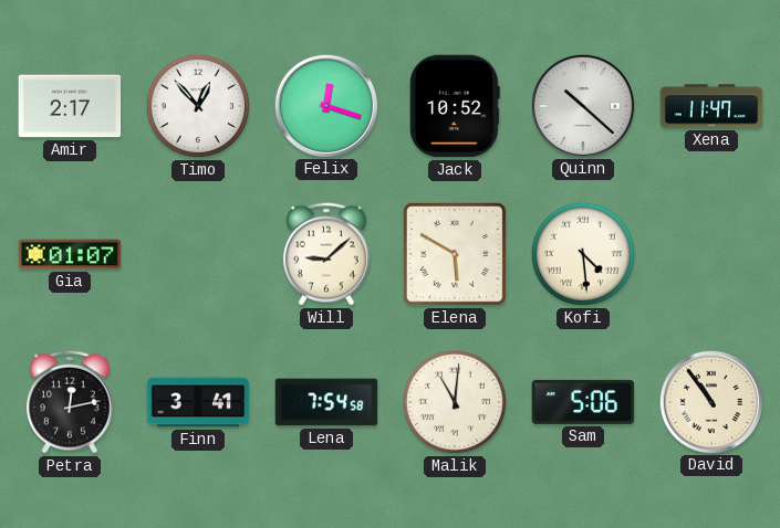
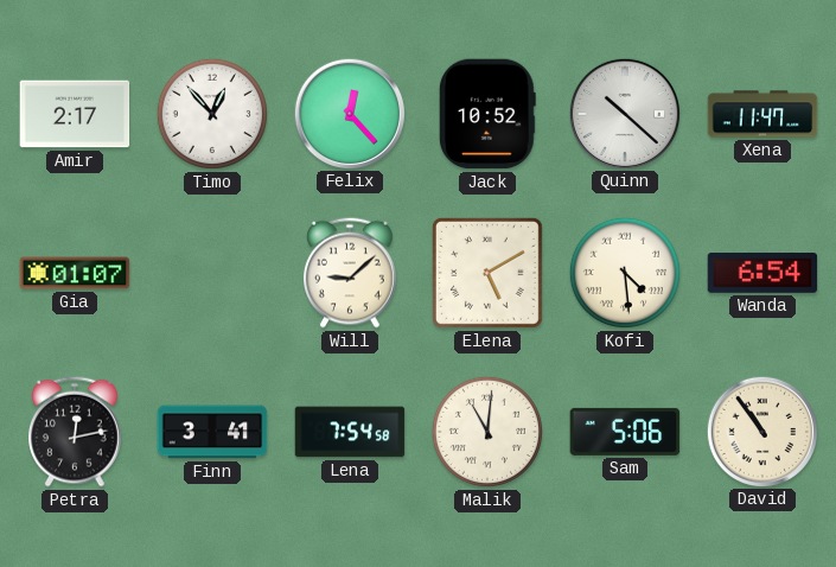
Felix: 12:18 -> 12:23
Elena: 5:50 -> 5:10
Wanda: none -> 6:54
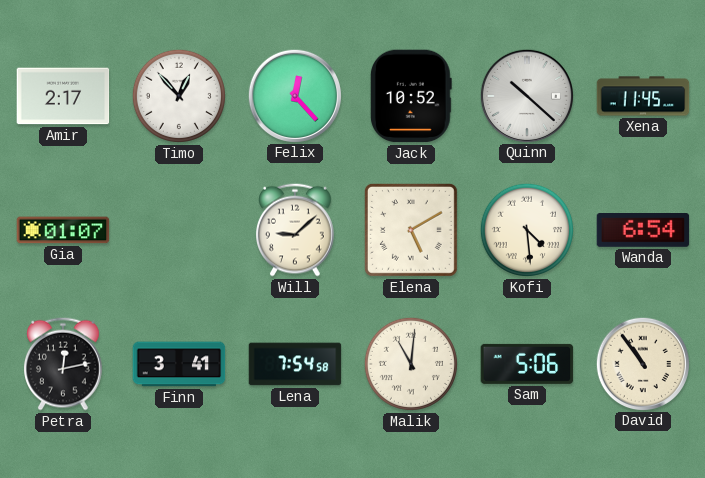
Xena: 11:47 -> 11:45
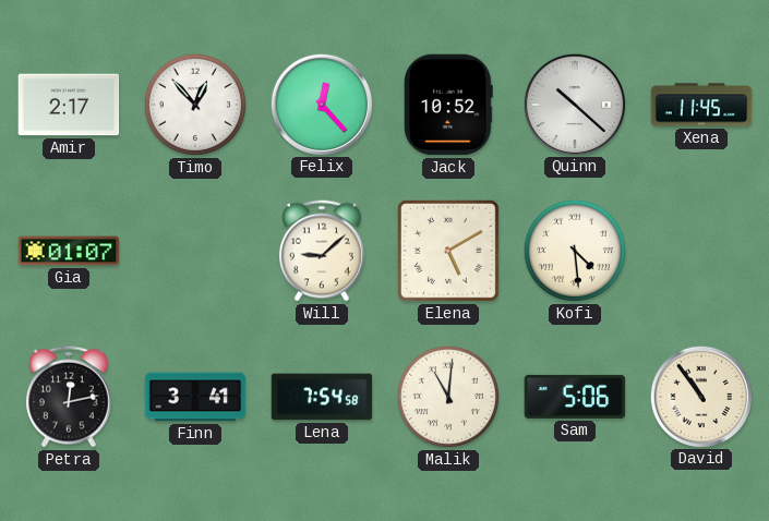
Wanda: 6:54 -> none
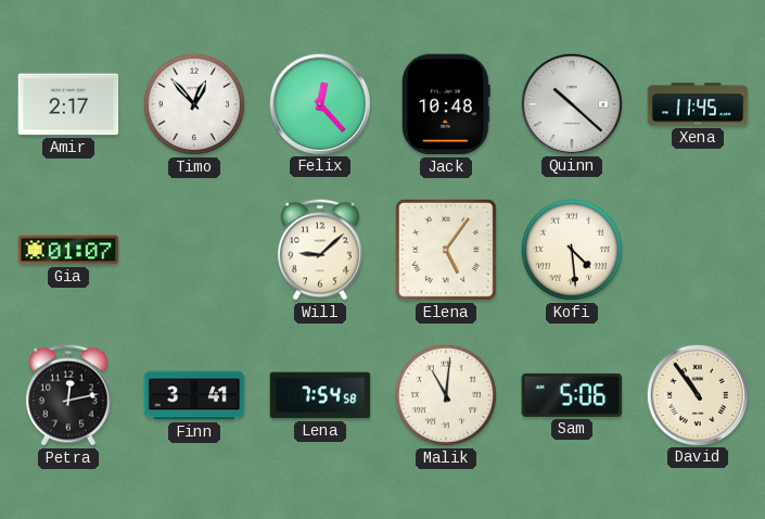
Jack: 10:52 -> 10:48
Elena: 5:10 -> 5:06
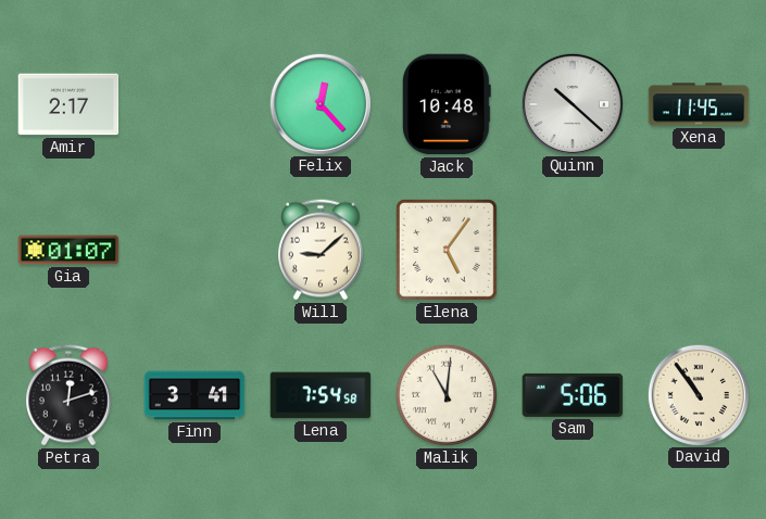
Timo: 12:53 -> none
Kofi: 4:29 -> none
Petra: 12:13 -> 12:12
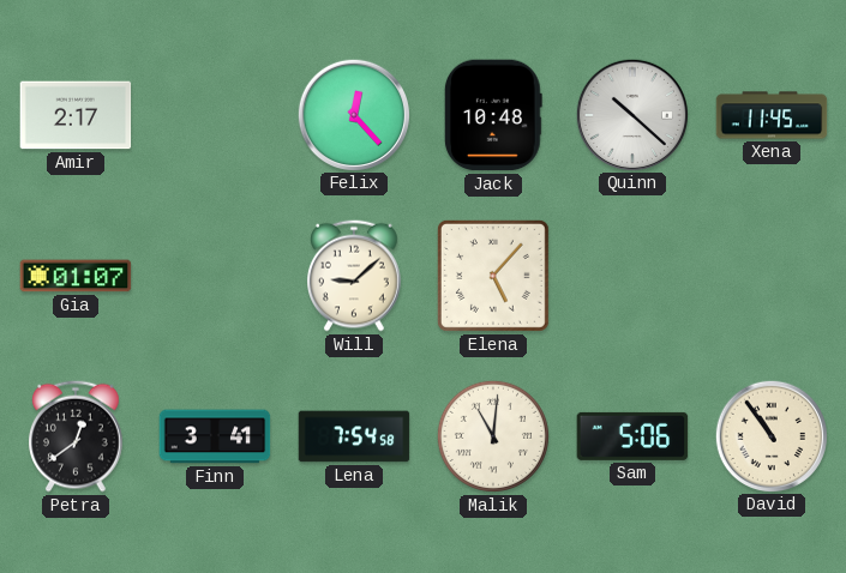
Elena: 5:06 -> 5:07
Petra: 12:12 -> 12:39
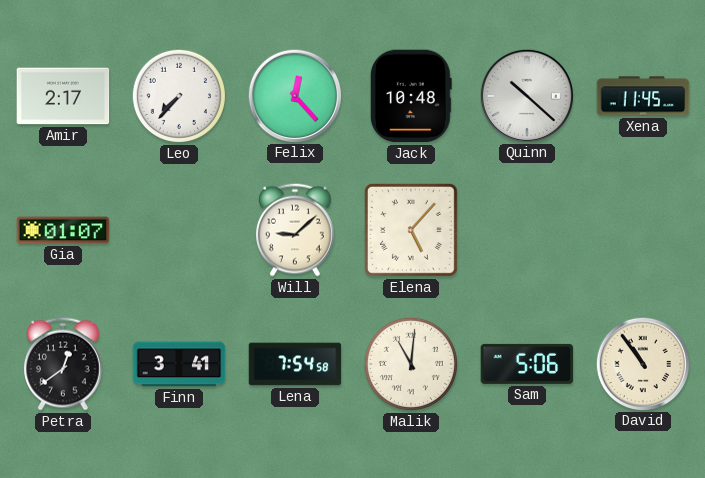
Leo: none -> 7:37
